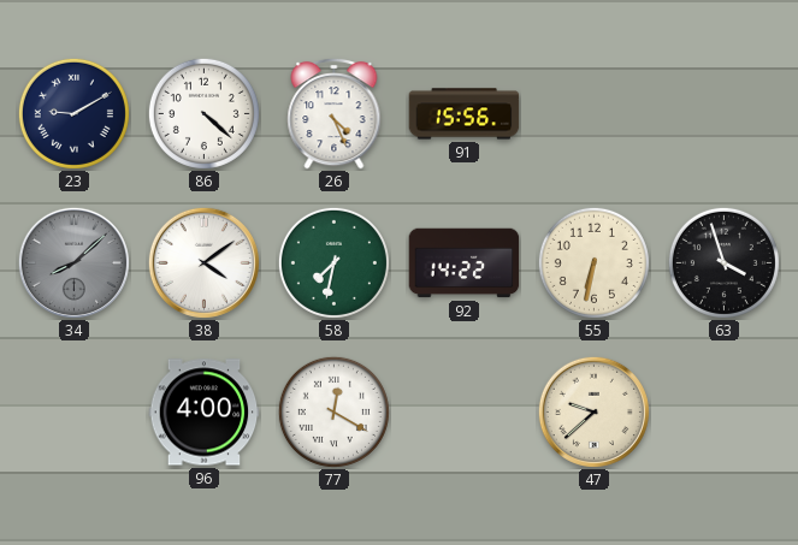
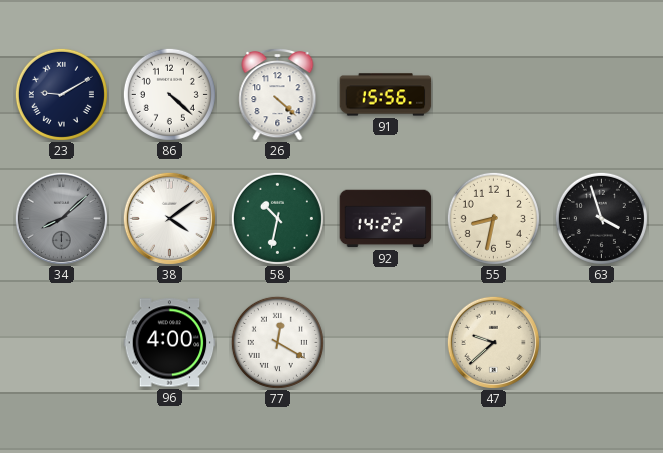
26: 4:26 -> 4:22
58: 7:32 -> 10:32
55: 6:32 -> 8:32
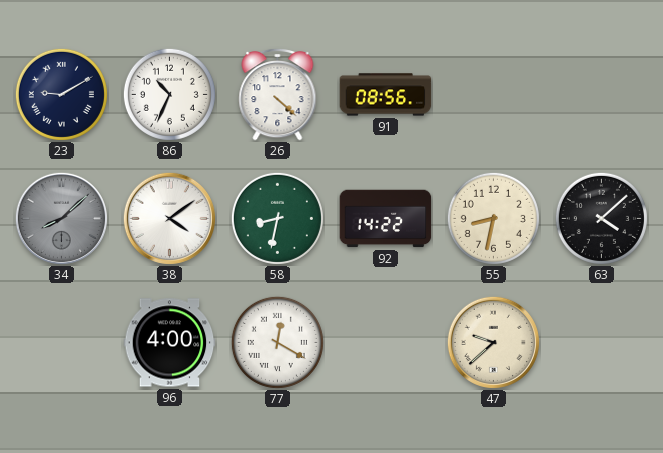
86: 4:22 -> 10:34
91: 15:56 -> 08:56
58: 10:32 -> 8:32
63: 3:57 -> 4:08
